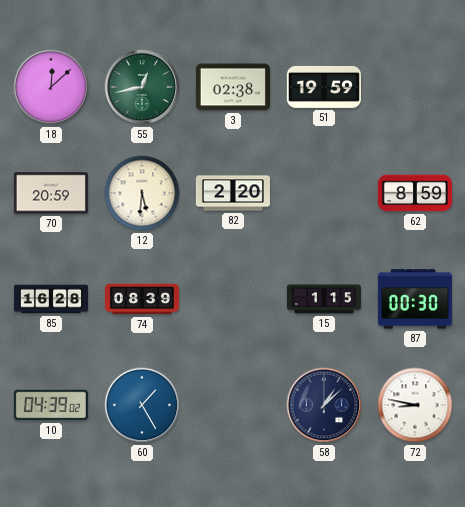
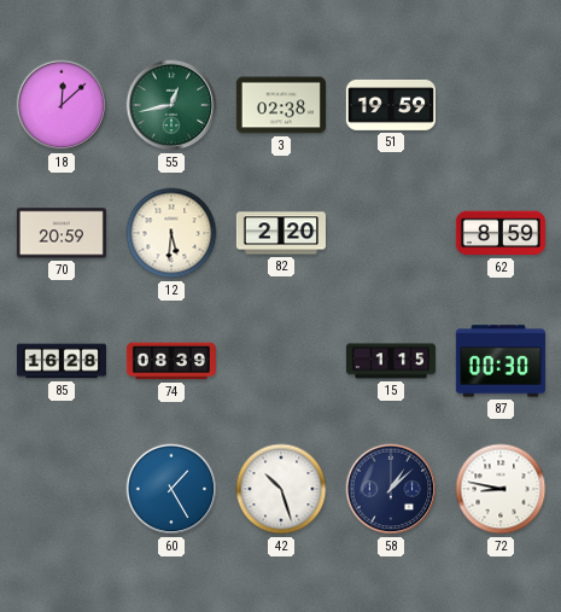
10: 04:39 -> none
42: none -> 10:27
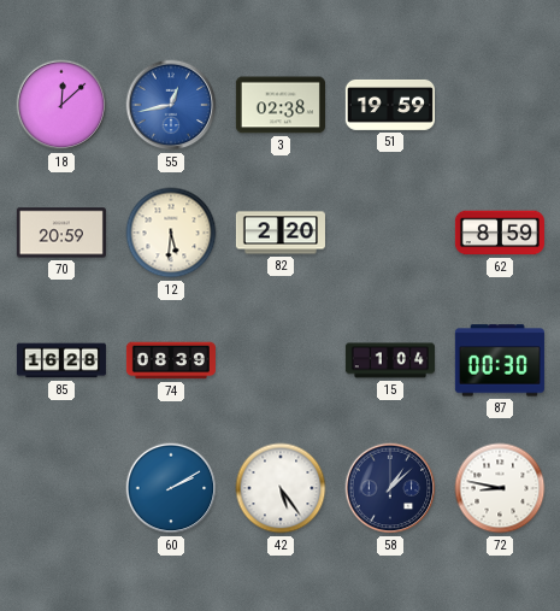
55 dial: green -> blue
15: 1:15 -> 1:04
60: 1:25 -> 2:10
42: 10:27 -> 5:24
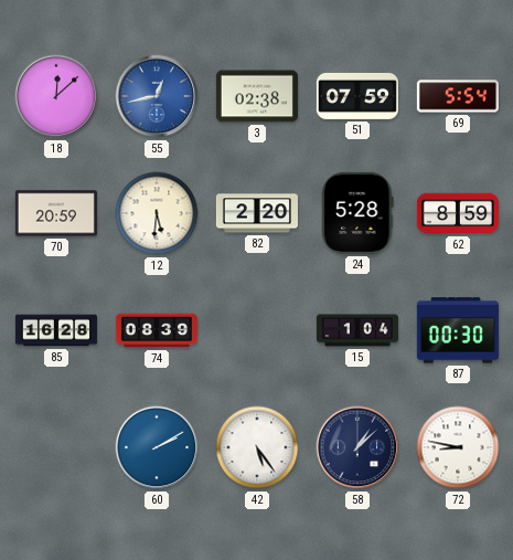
51: 19:59 -> 07:59
69: none -> 5:54
24: none -> 5:28
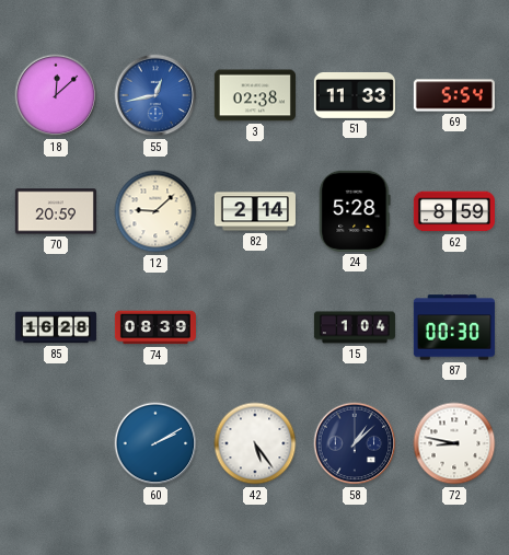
51: 07:59 -> 11:33
12: 5:31 -> 9:08
82: 2:20 -> 2:14
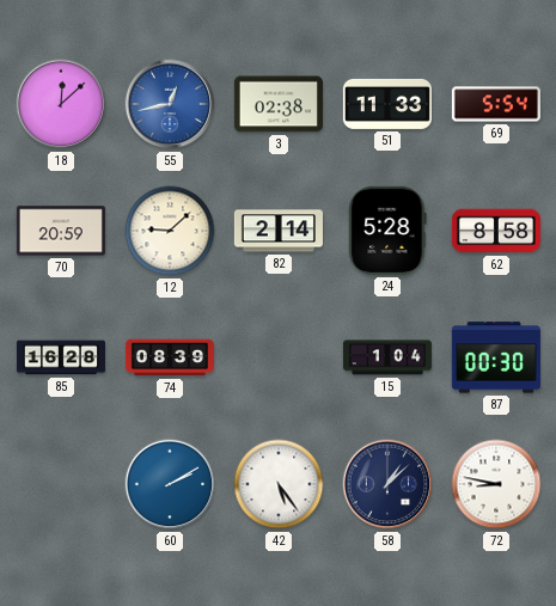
62: 8:59 -> 8:58
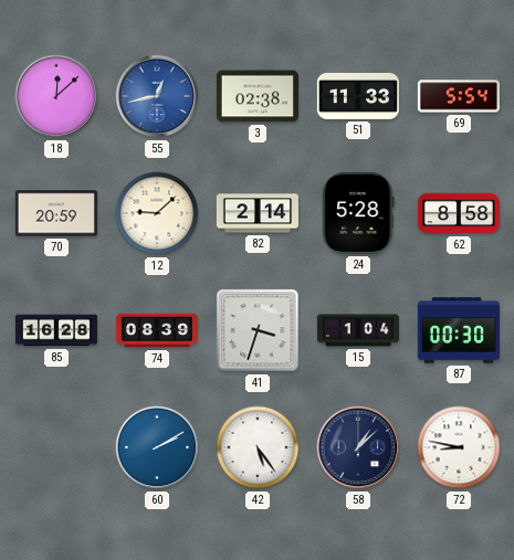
41: none -> 3:33
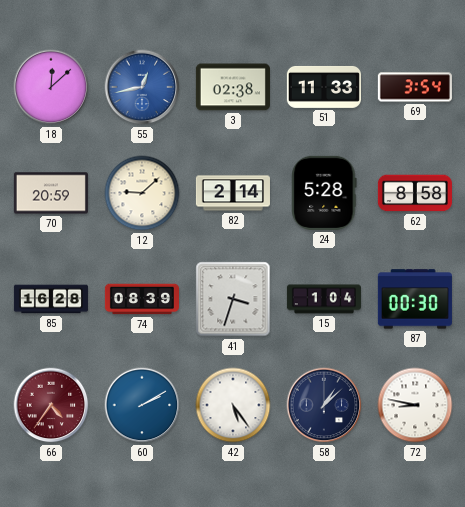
69: 5:54 -> 3:54
66: none -> 4:36
